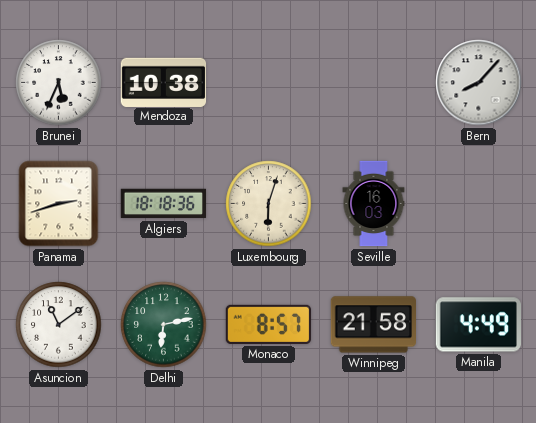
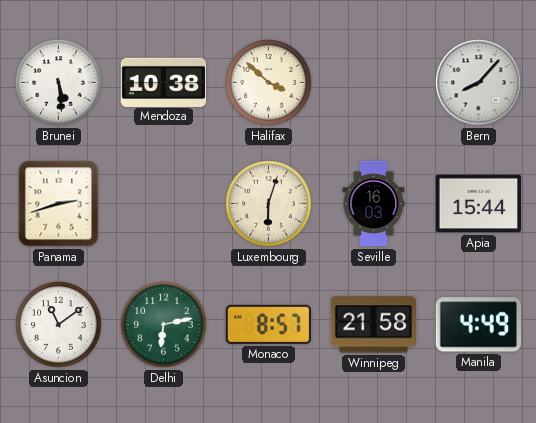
Brunei: 5:34 -> 5:29
Halifax: none -> 3:52
Algiers: 18:18 -> none
Apia: none -> 15:44
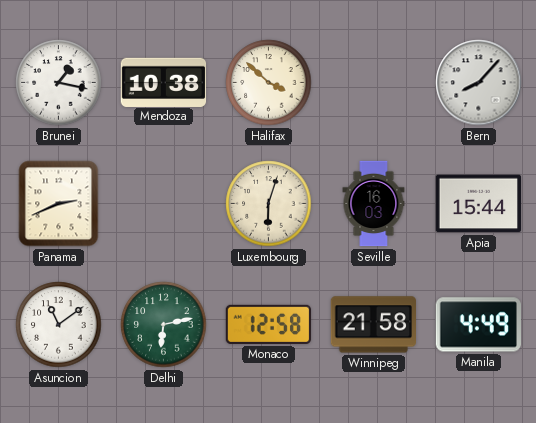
Brunei: 5:29 -> 1:17
Panama: 2:42 -> 2:41
Monaco: 8:57 -> 12:58
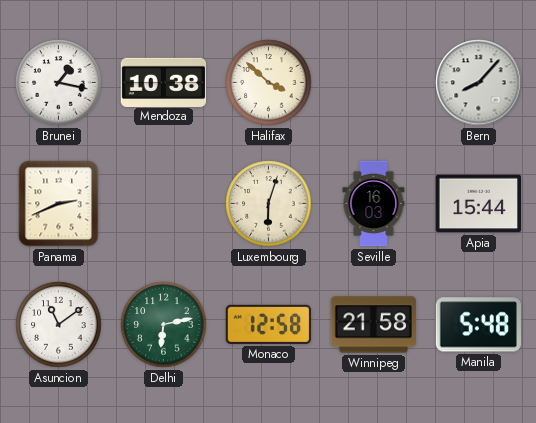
Manila: 4:49 -> 5:48
